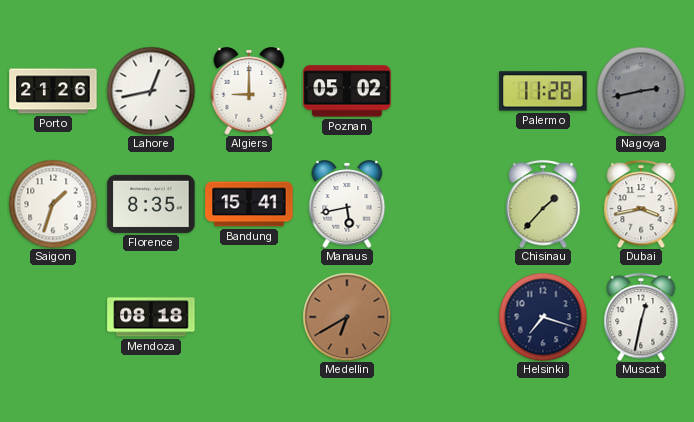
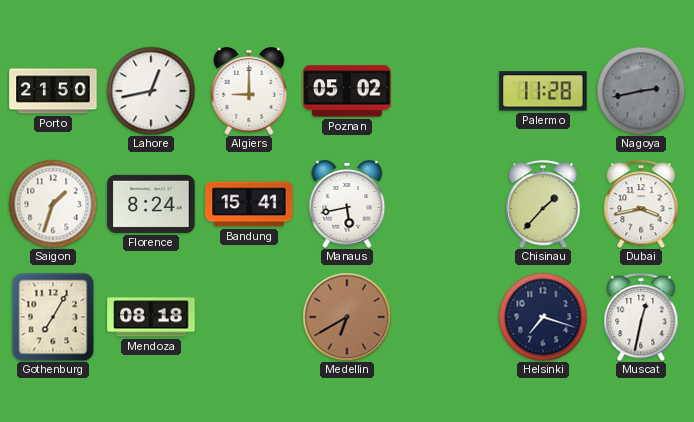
Porto: 21:26 -> 21:50
Florence: 8:35 -> 8:24
Gothenburg: none -> 7:05
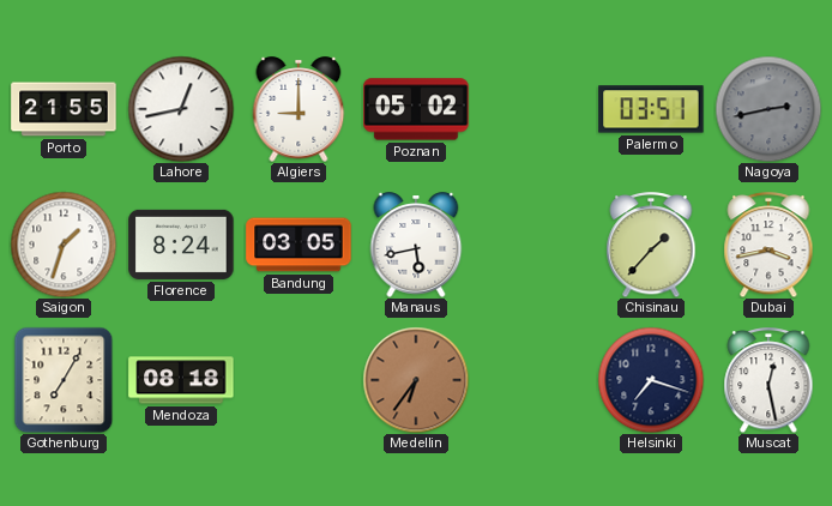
Porto: 21:50 -> 21:55
Palermo: 11:28 -> 03:51
Bandung: 15:41 -> 03:05
Medellin: 6:40 -> 6:36
Muscat: 12:32 -> 12:28
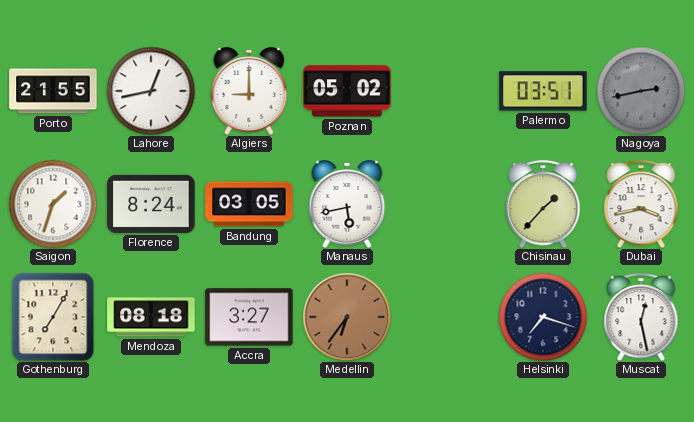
Accra: none -> 3:27
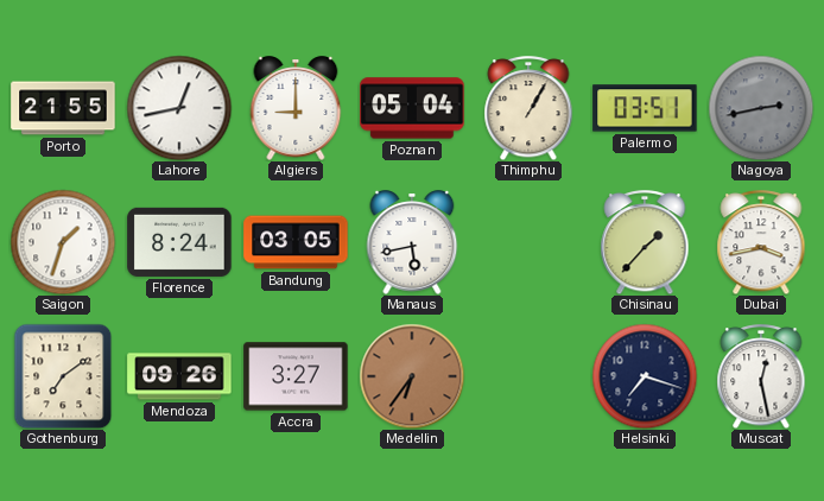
Poznan: 05:02 -> 05:04
Thimphu: none -> 1:05
Gothenburg: 7:05 -> 7:09
Mendoza: 08:18 -> 09:26
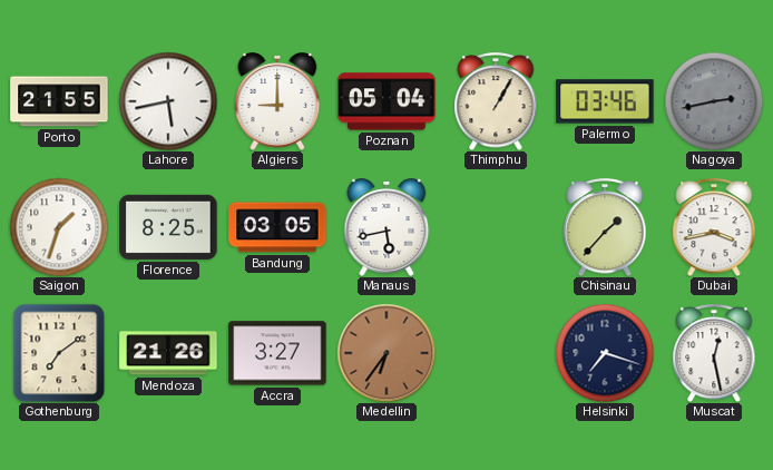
Lahore: 12:43 -> 5:43
Palermo: 03:51 -> 03:46
Florence: 8:24 -> 8:25
Mendoza: 09:26 -> 21:26
